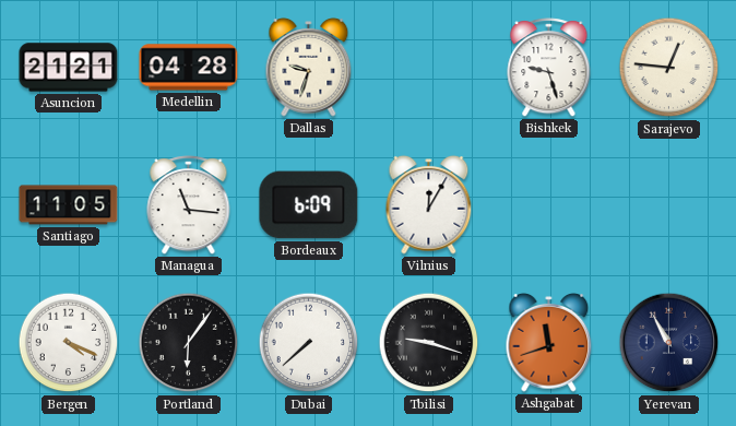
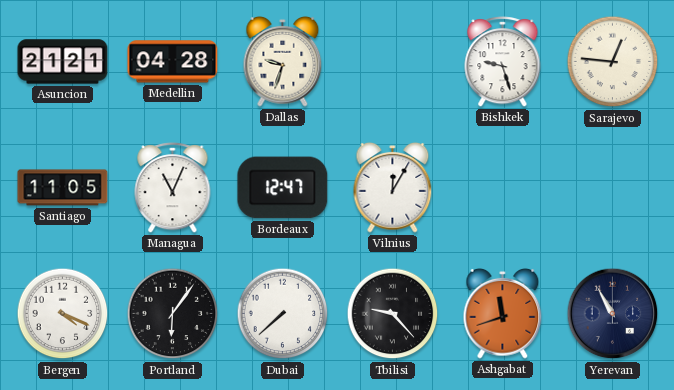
Managua: 11:16 -> 11:04
Bordeaux: 6:09 -> 12:47
Tbilisi: 9:18 -> 9:23
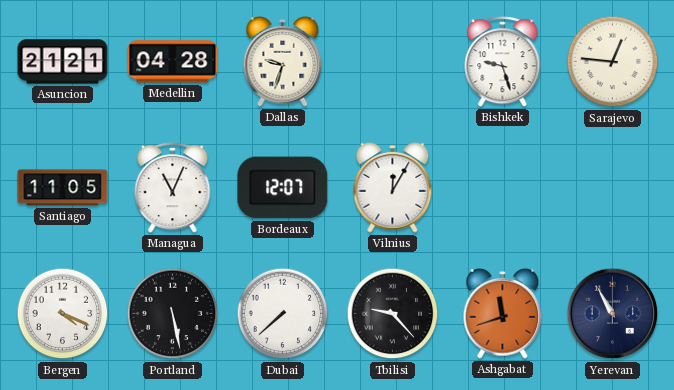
Bordeaux: 12:47 -> 12:07
Portland: 6:06 -> 5:28
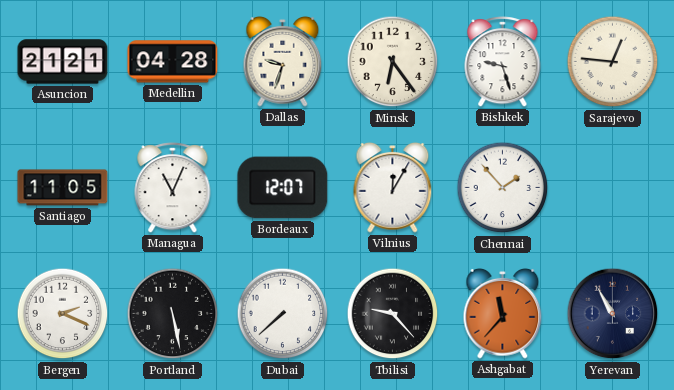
Minsk: none -> 6:24
Chennai: none -> 1:53
Bergen: 4:19 -> 2:19
Ashgabat: 11:42 -> 11:37
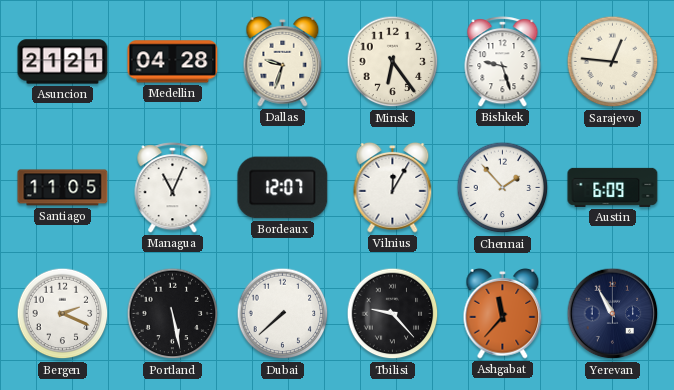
Austin: none -> 6:09
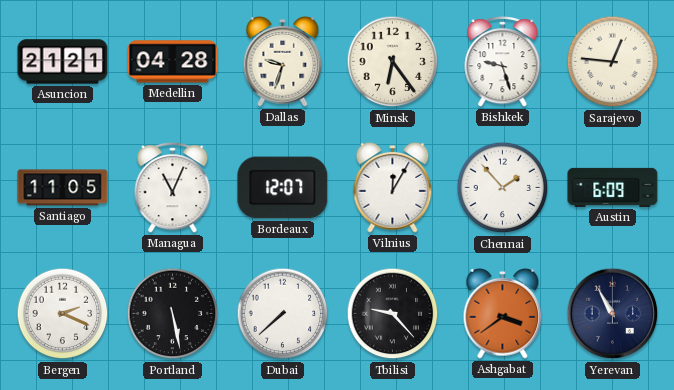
Ashgabat: 11:37 -> 3:39
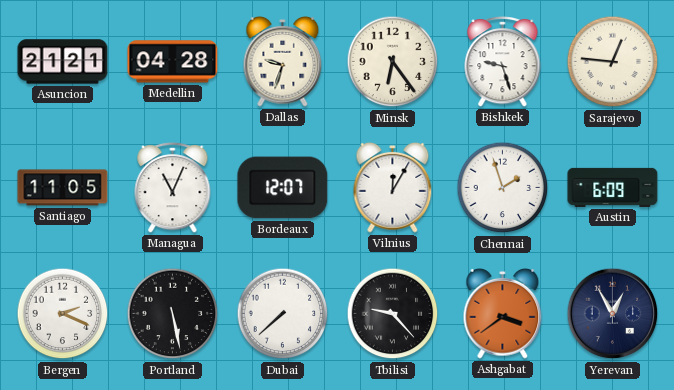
Chennai: 1:53 -> 1:57
Yerevan: 10:55 -> 12:55
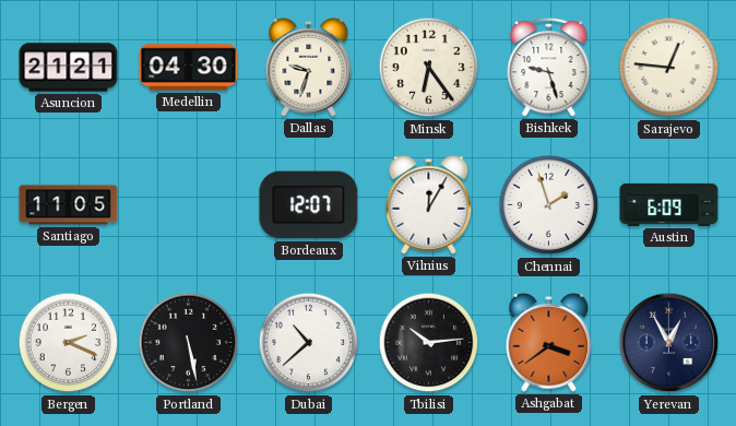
Medellin: 04:28 -> 04:30
Managua: 11:04 -> none
Dubai: 7:38 -> 10:38
Tbilisi: 9:23 -> 10:14
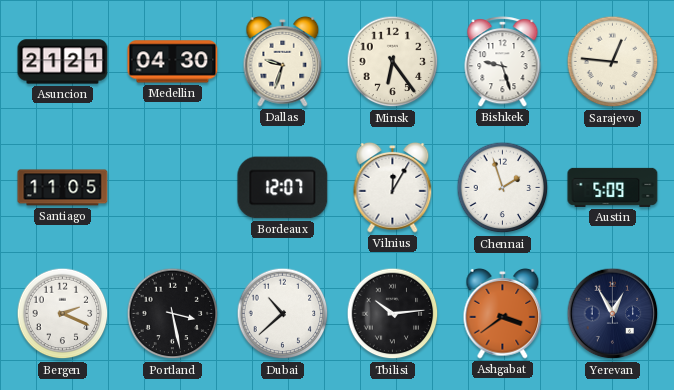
Austin: 6:09 -> 5:09
Portland: 5:28 -> 3:28
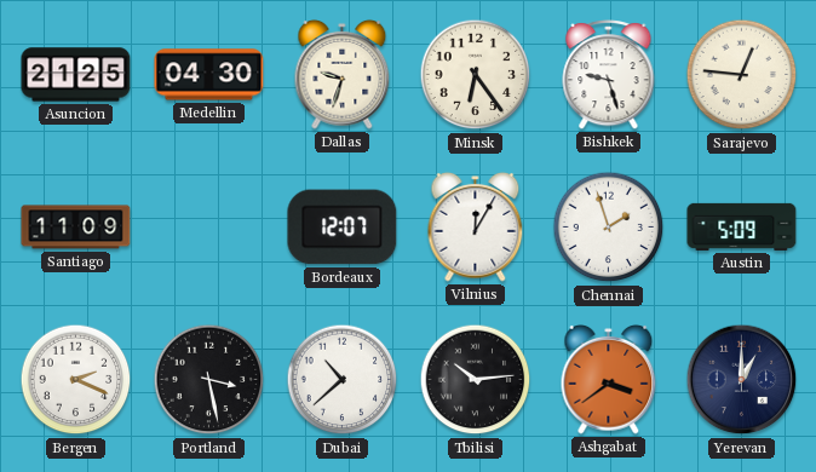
Asuncion: 21:21 -> 21:25
Santiago: 11:05 -> 11:09
Yerevan: 12:55 -> 1:00
